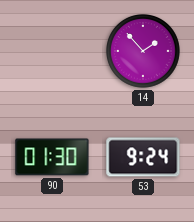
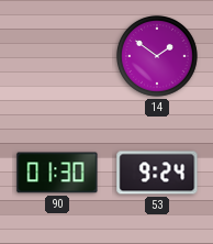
14: 1:53 -> 1:51
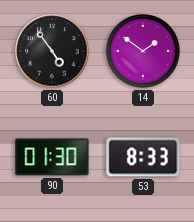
60: none -> 4:54
53: 9:24 -> 8:33
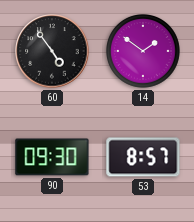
90: 01:30 -> 09:30
53: 8:33 -> 8:57
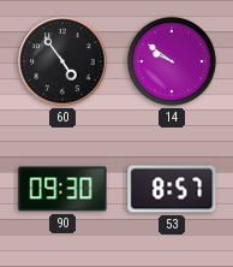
14: 1:51 -> 9:51
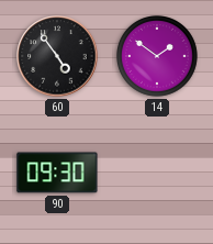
14: 9:51 -> 1:51
53: 8:57 -> none
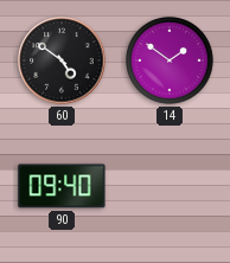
60: 4:54 -> 4:51
90: 09:30 -> 09:40
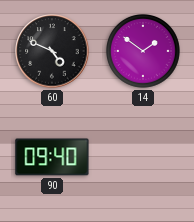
60: 4:51 -> 4:49
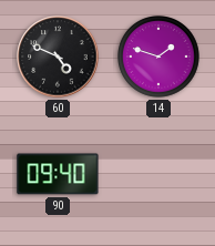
14: 1:51 -> 1:48
